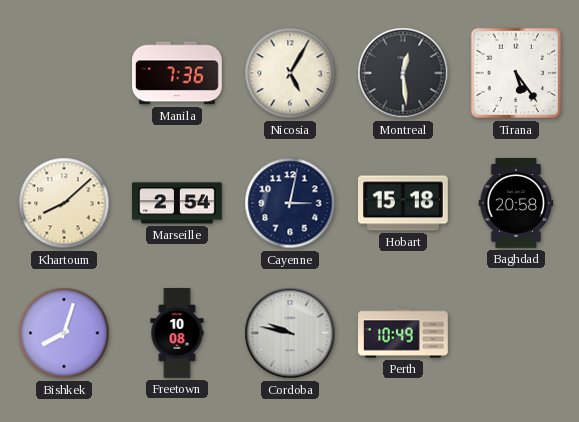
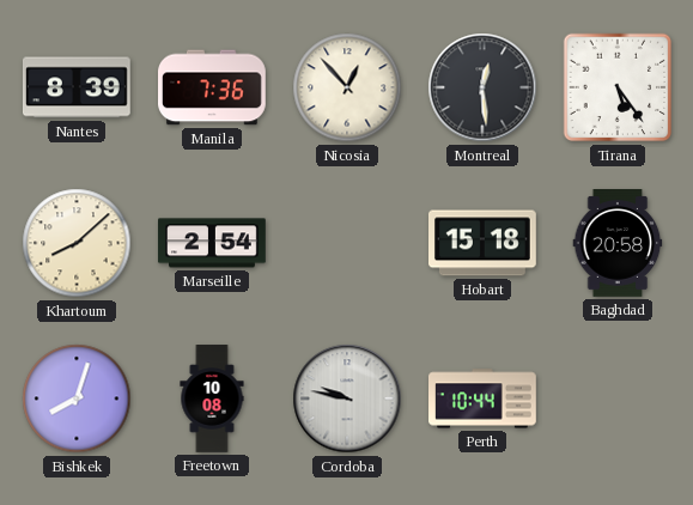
Nantes: none -> 8:39
Nicosia: 5:05 -> 12:53
Cayenne: 3:02 -> none
Perth: 10:49 -> 10:44
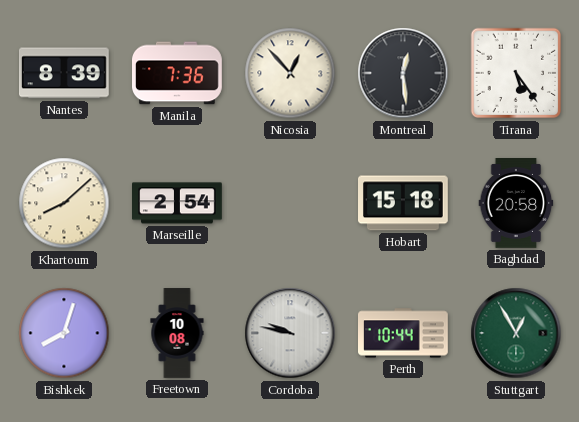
Stuttgart: none -> 12:55
